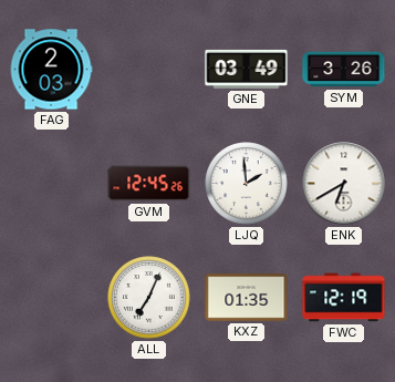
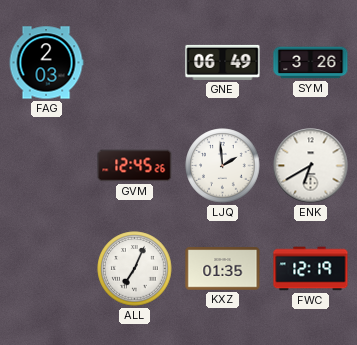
GNE: 03:49 -> 06:49
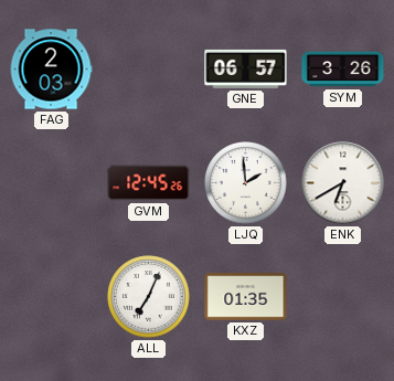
GNE: 06:49 -> 06:57
FWC: 12:19 -> none
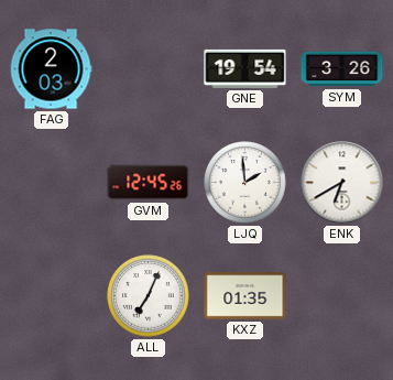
GNE: 06:57 -> 19:54
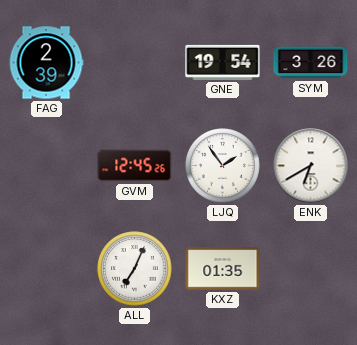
FAG: 2:03 -> 2:39
LJQ: 1:59 -> 1:54
